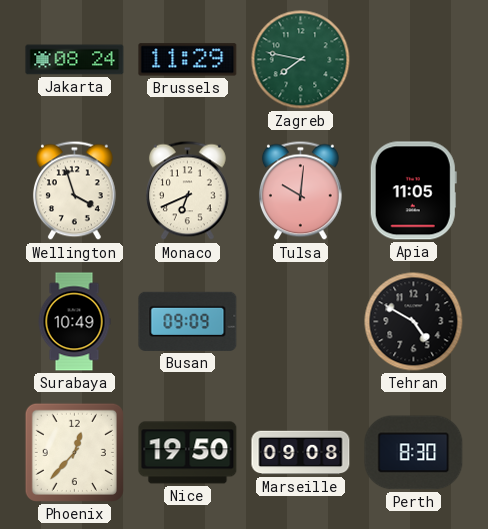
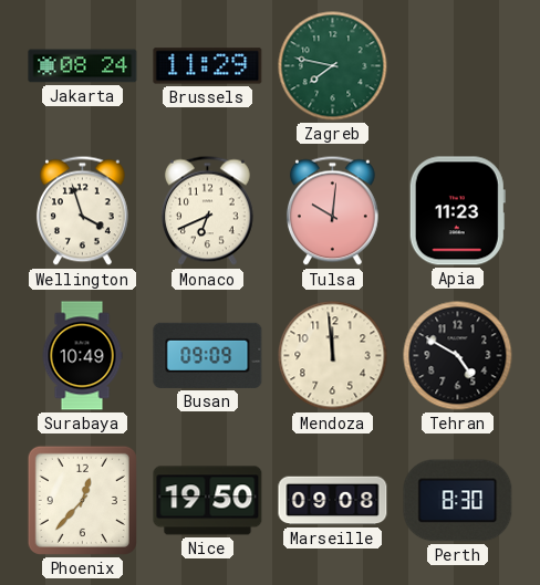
Apia: 11:05 -> 11:23
Mendoza: none -> 11:59
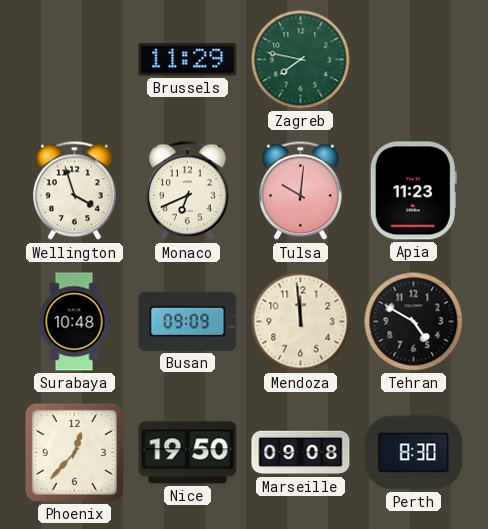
Jakarta: 08:24 -> none
Surabaya: 10:49 -> 10:48
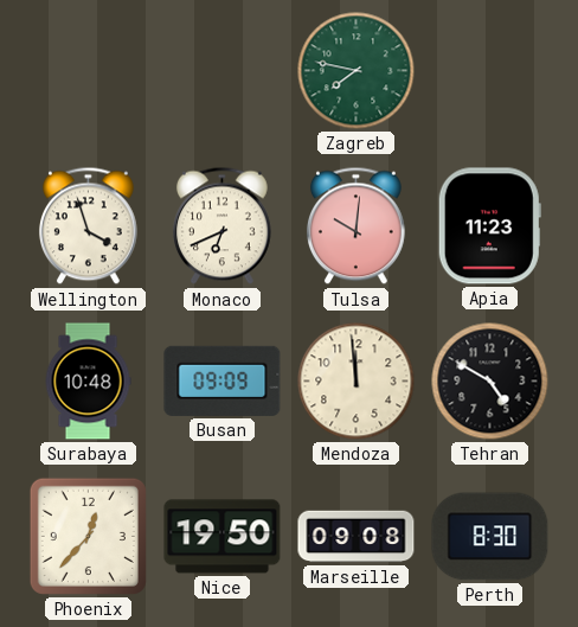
Brussels: 11:29 -> none
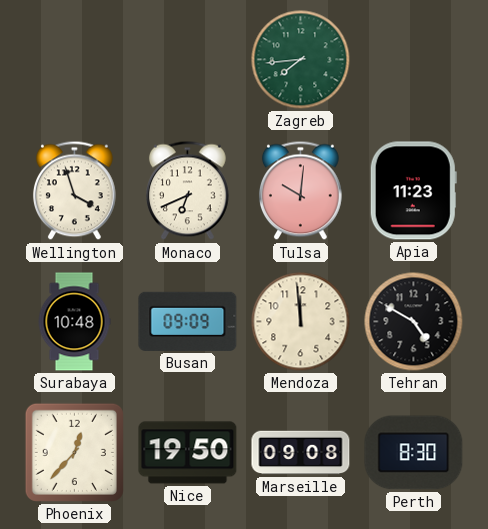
Zagreb: 7:47 -> 7:44
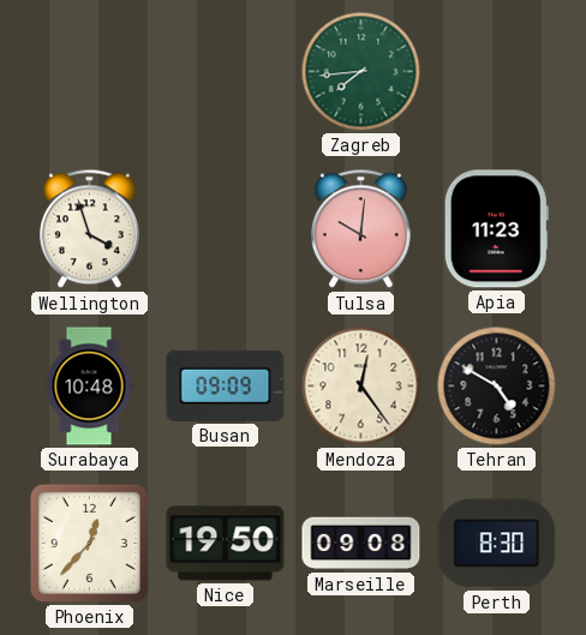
Monaco: 6:41 -> none
Mendoza: 11:59 -> 12:24
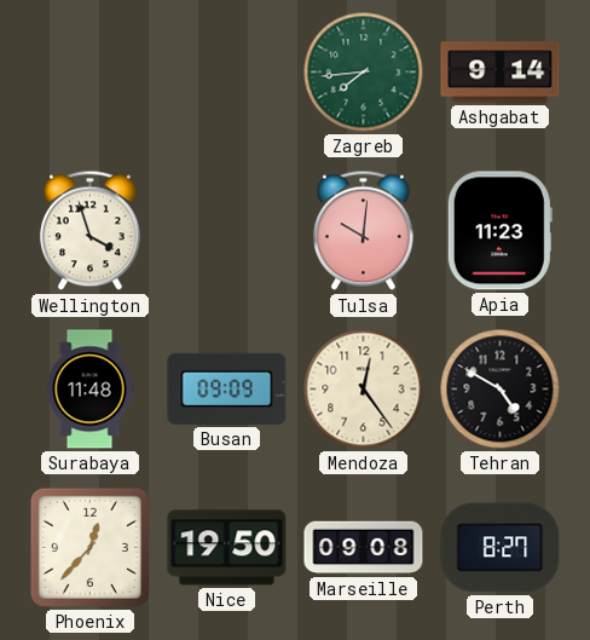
Ashgabat: none -> 9:14
Surabaya: 10:48 -> 11:48
Perth: 8:30 -> 8:27
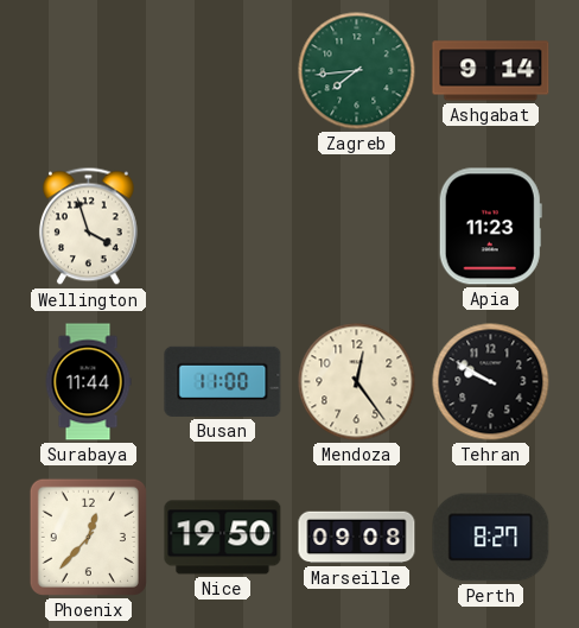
Tulsa: 10:01 -> none
Surabaya: 11:48 -> 11:44
Busan: 09:09 -> 11:00
Tehran: 4:50 -> 9:50
